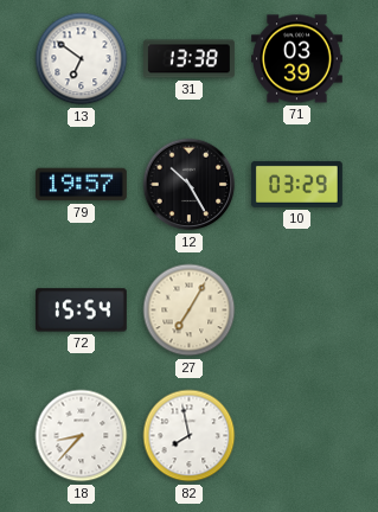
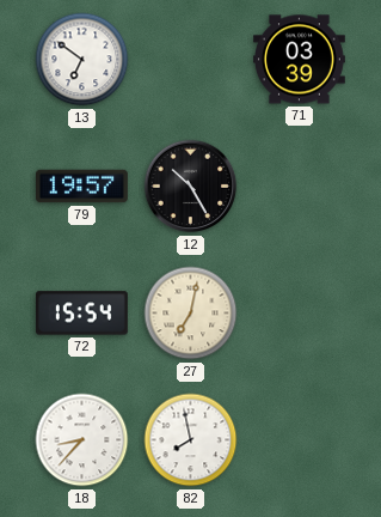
31: 13:38 -> none
10: 03:29 -> none
27: 7:05 -> 7:02
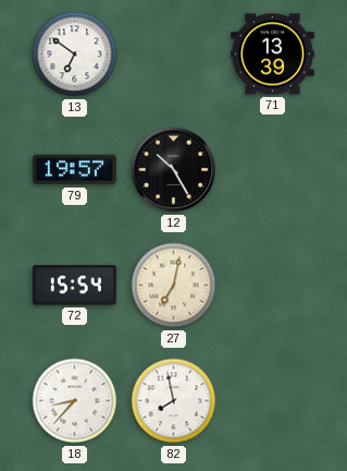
71: 03:39 -> 13:39
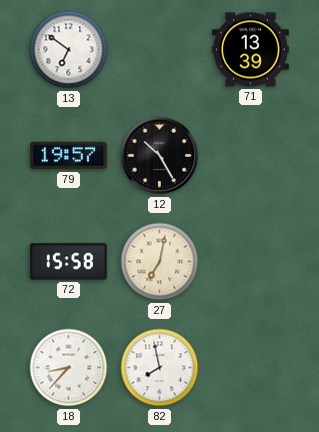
72: 15:54 -> 15:58
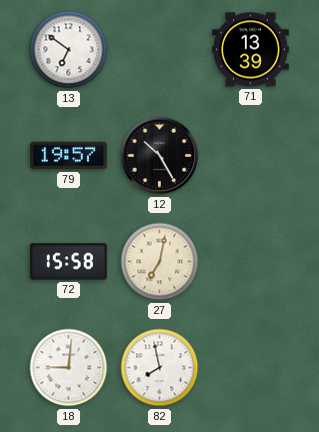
18: 8:37 -> 9:01
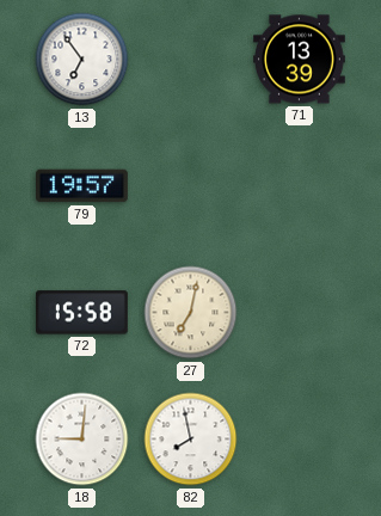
13: 6:51 -> 6:54
12: 10:25 -> none
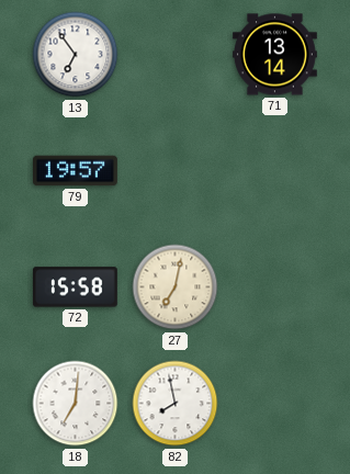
71: 13:39 -> 13:14
18: 9:01 -> 7:01
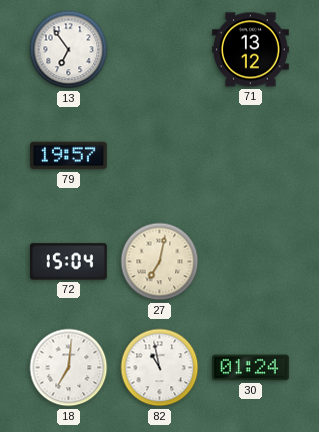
71: 13:14 -> 13:12
72: 15:58 -> 15:04
82: 7:58 -> 10:58
30: none -> 01:24
